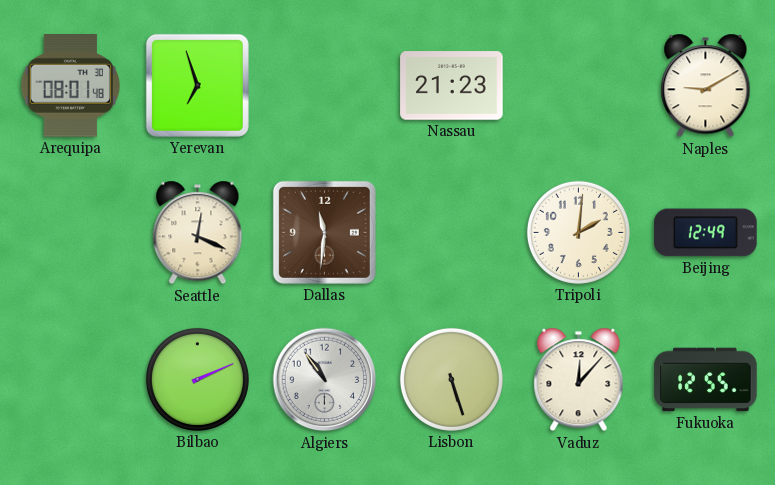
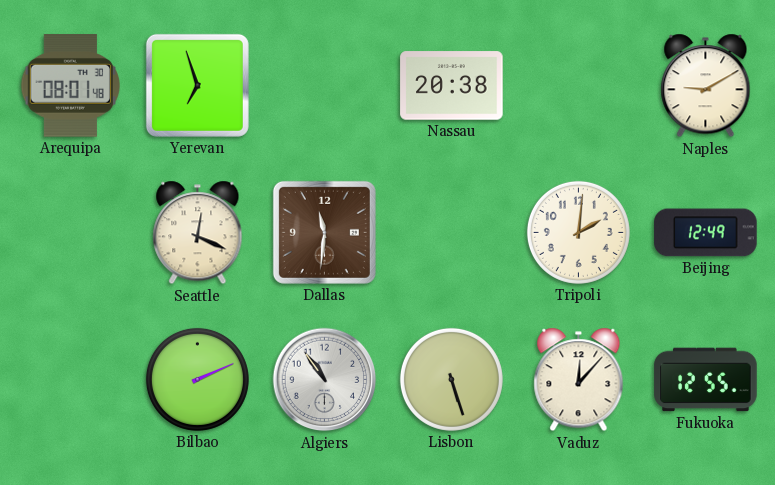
Nassau: 21:23 -> 20:38
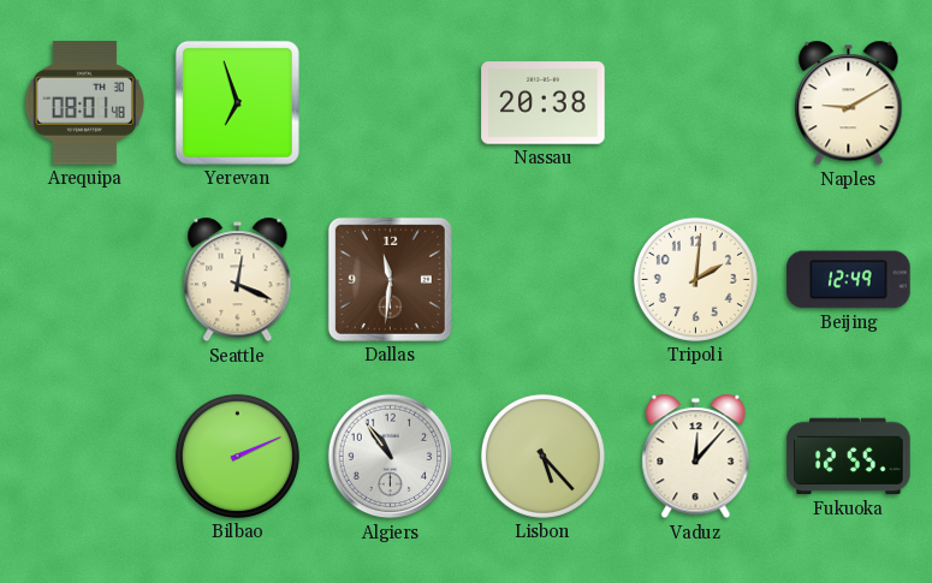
Lisbon: 5:27 -> 5:23
